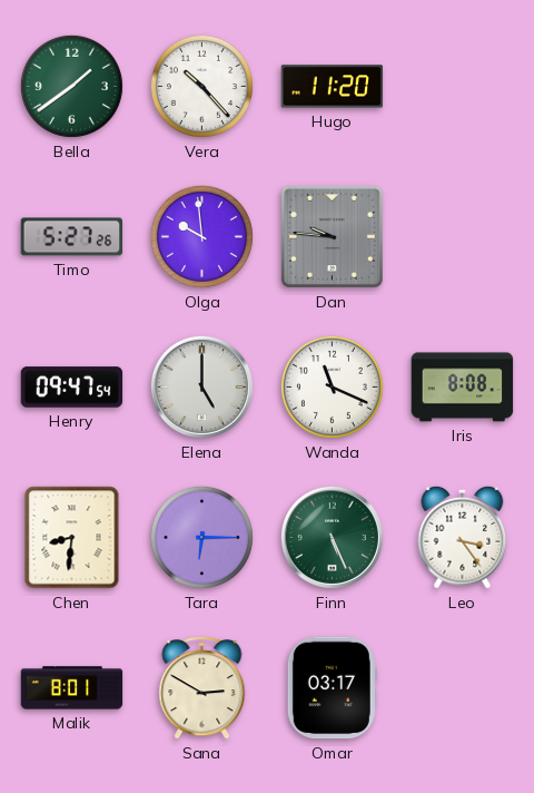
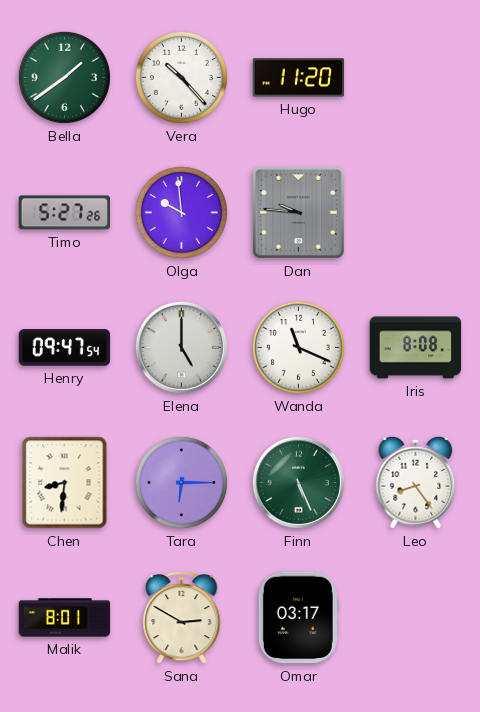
Leo: 3:24 -> 8:24
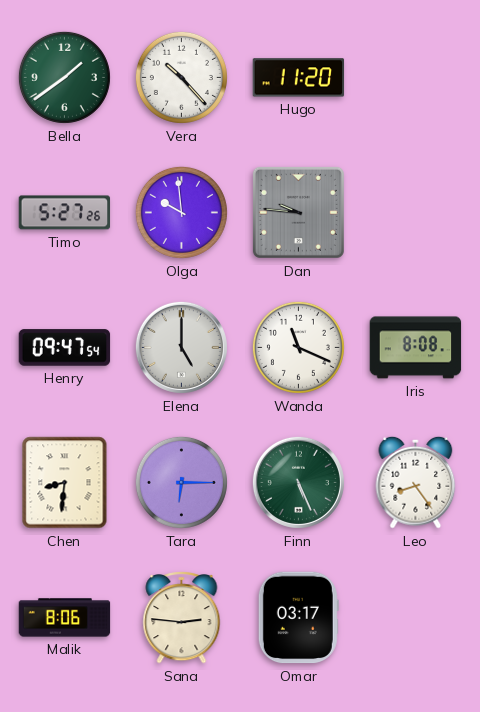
Malik: 8:01 -> 8:06
Sana: 2:50 -> 2:46
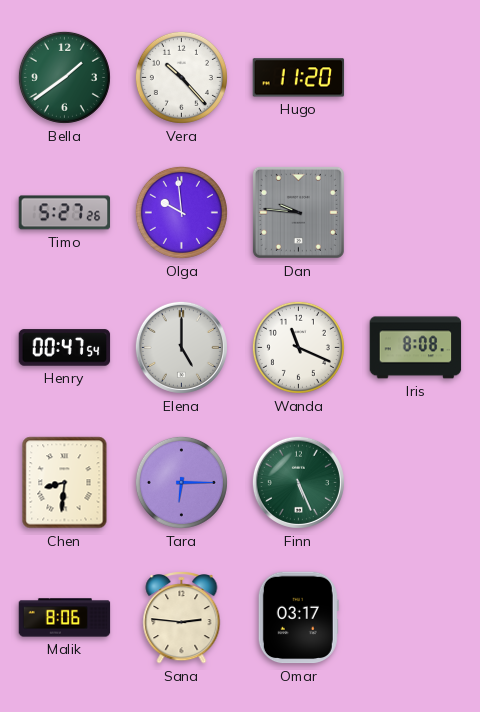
Henry: 09:47 -> 00:47
Leo: 8:24 -> none
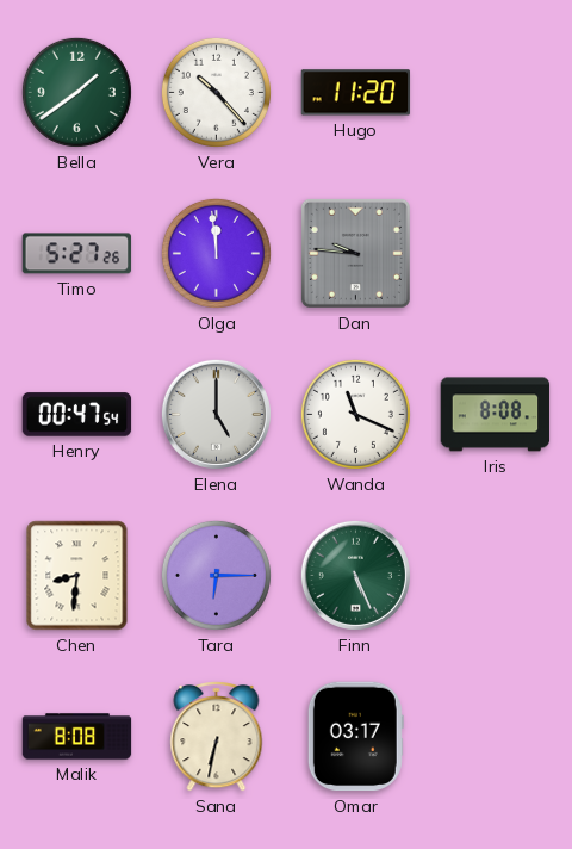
Olga: 9:59 -> 11:59
Malik: 8:06 -> 8:08
Sana: 2:46 -> 6:32
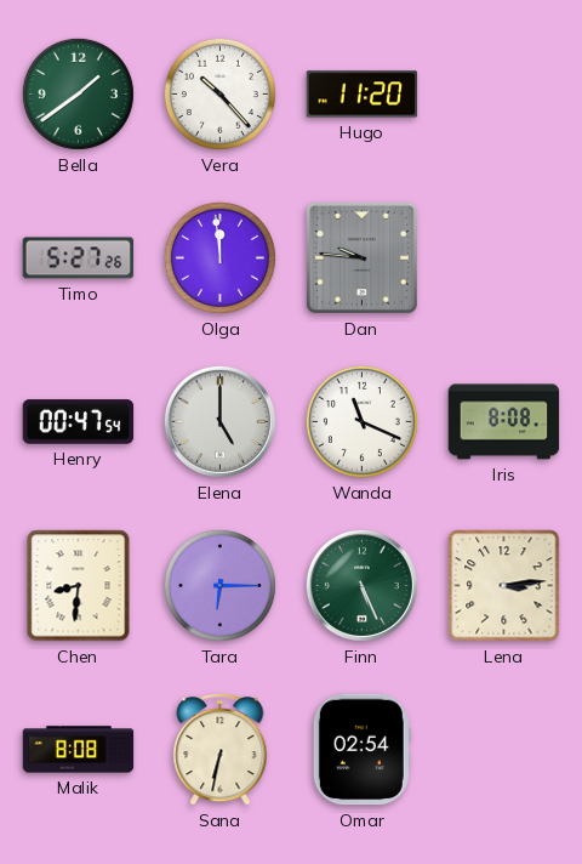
Lena: none -> 3:14
Omar: 03:17 -> 02:54
